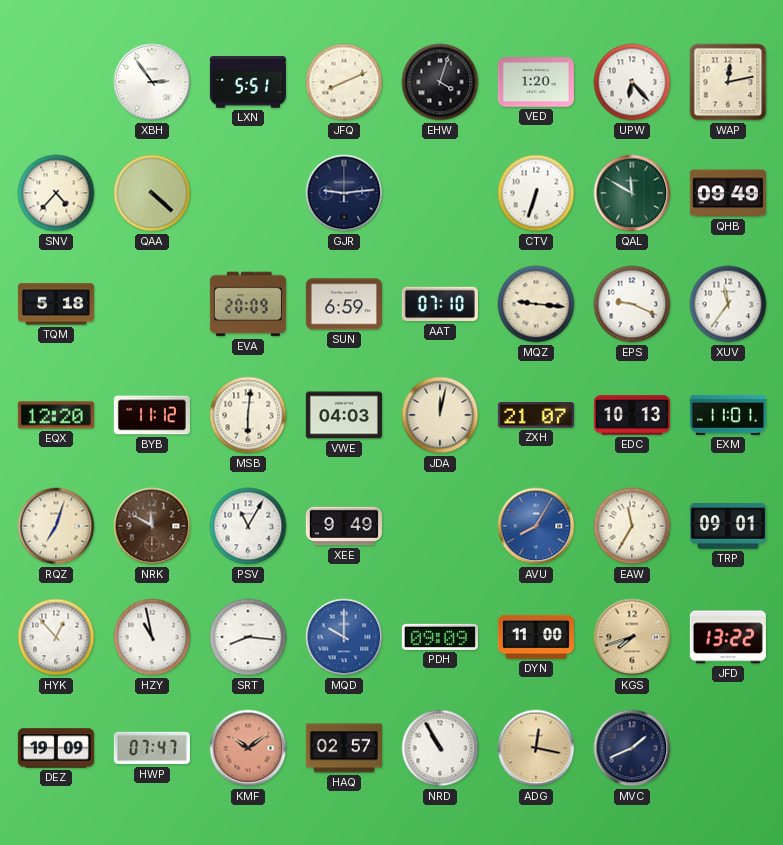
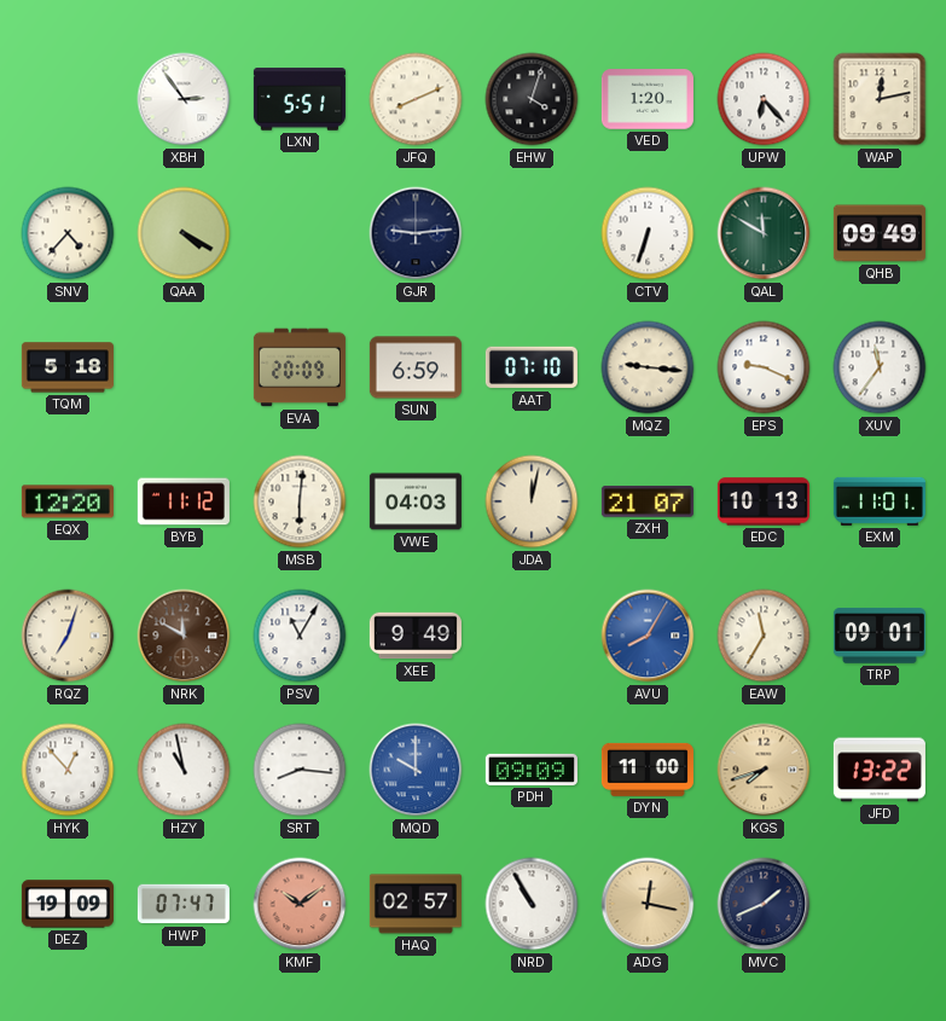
QAA: 4:22 -> 4:20
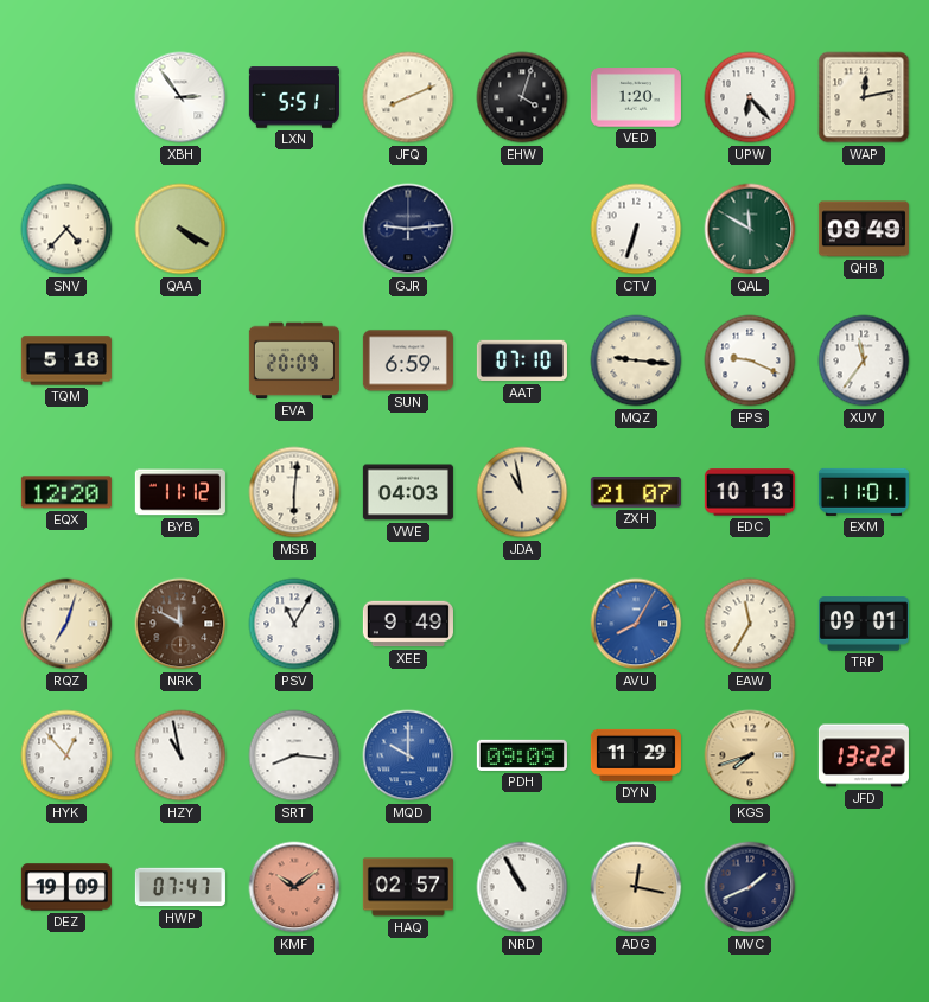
JDA: 12:02 -> 10:58
DYN: 11:00 -> 11:29
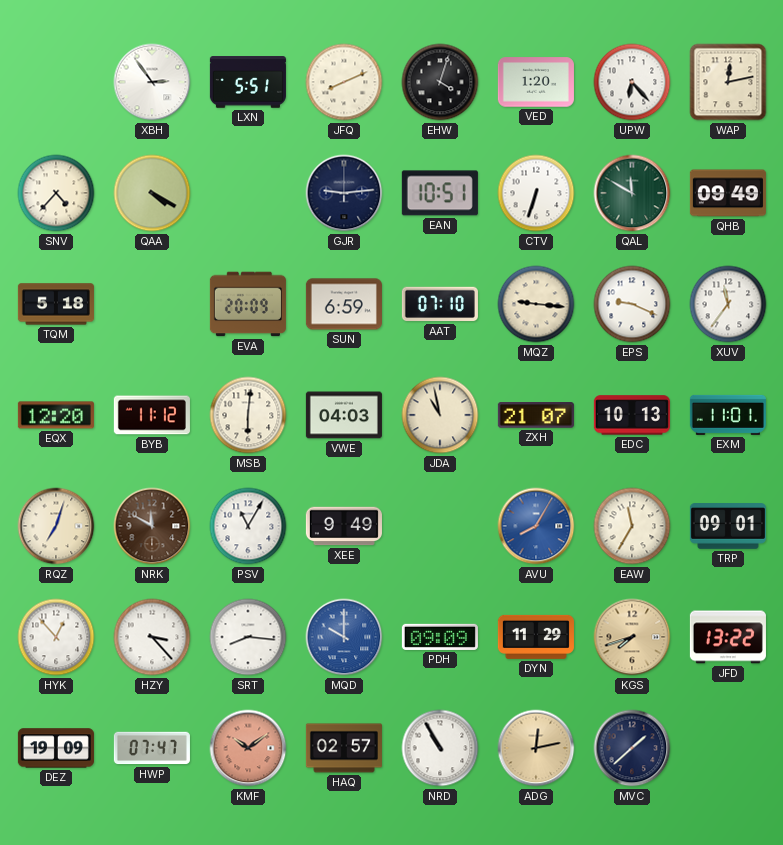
EAN: none -> 10:51
HZY: 10:58 -> 3:23
ADG: 12:17 -> 12:13
MVC: 1:41 -> 1:38
